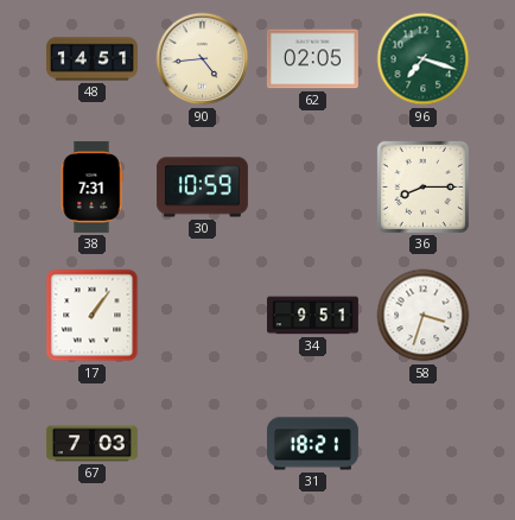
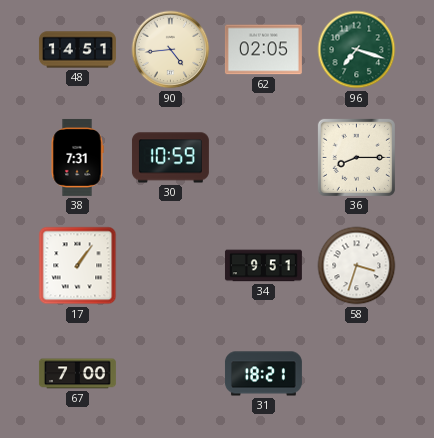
67: 7:03 -> 7:00
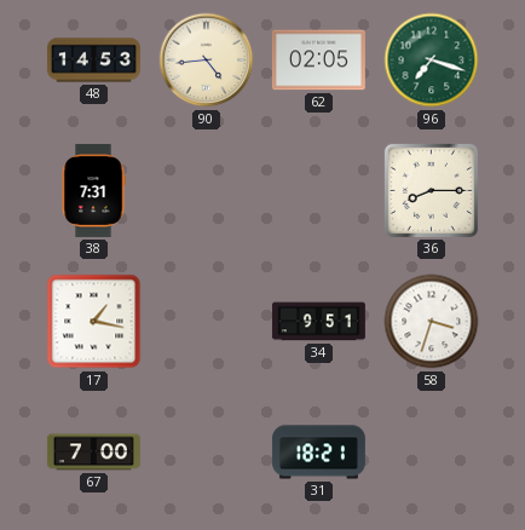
48: 14:51 -> 14:53
30: 10:59 -> none
17: 1:06 -> 1:17
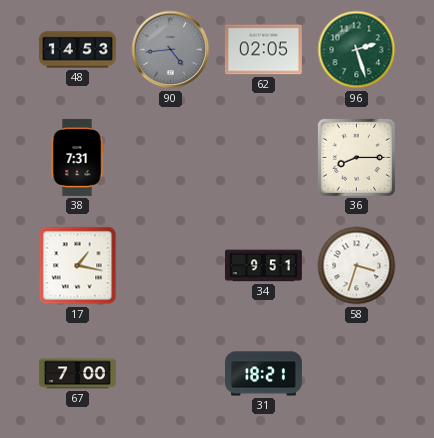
90 dial: cream -> grey
96: 7:18 -> 2:27
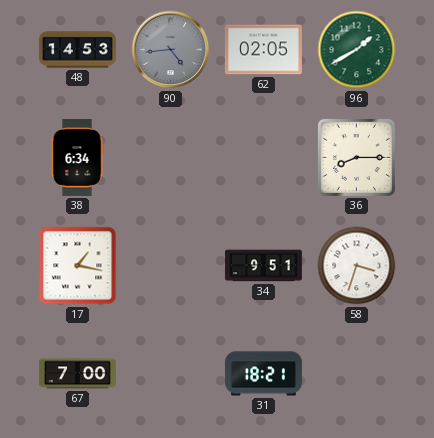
96: 2:27 -> 1:40
38: 7:31 -> 6:34
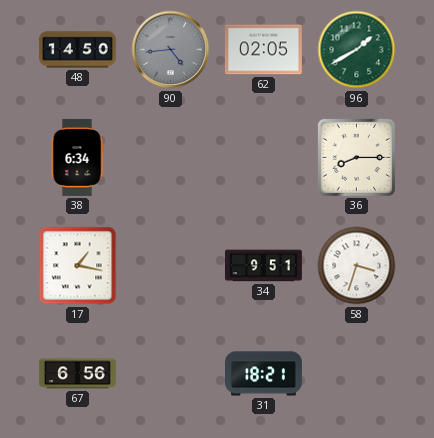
48: 14:53 -> 14:50
67: 7:00 -> 6:56
